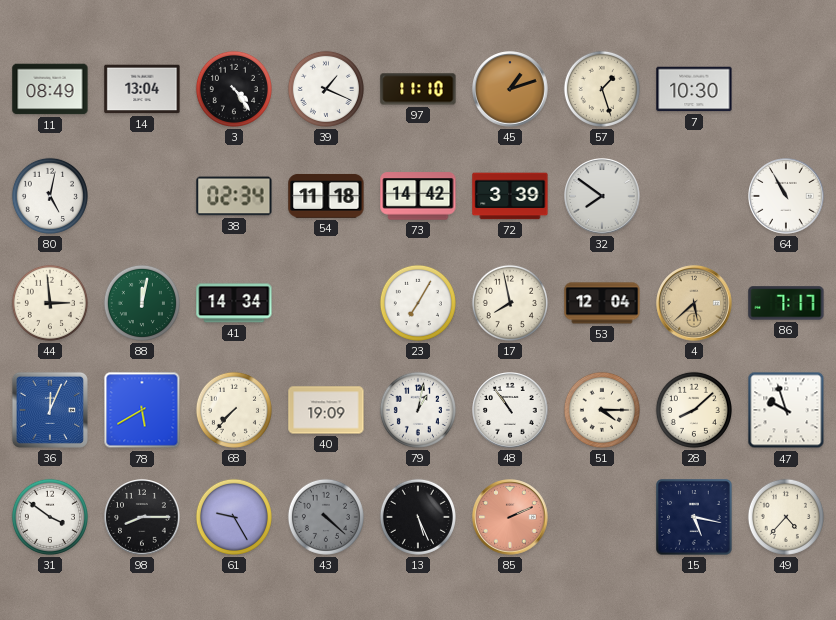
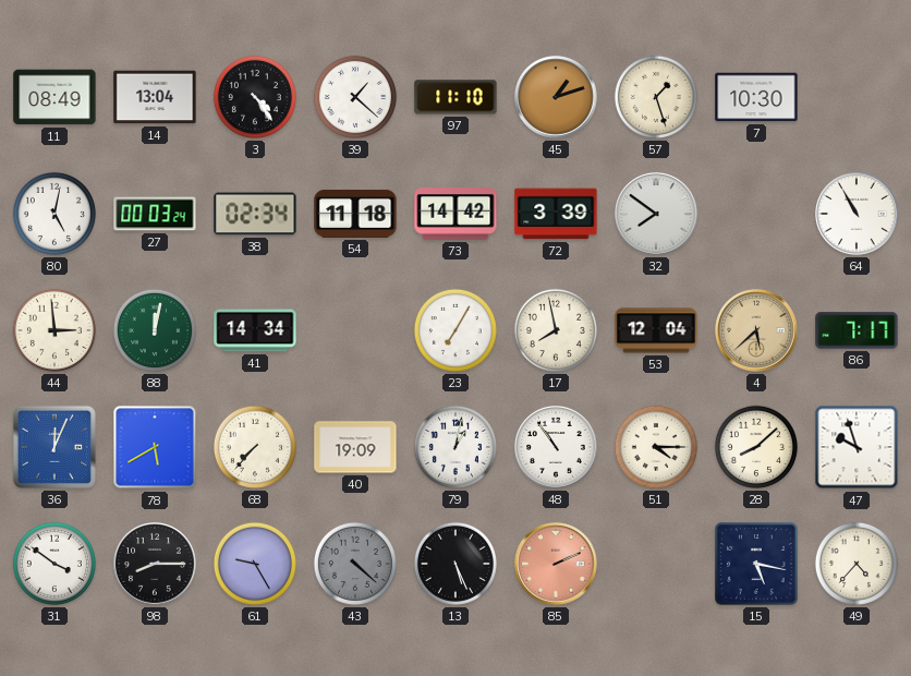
39: 1:19 -> 1:22
27: none -> 00:03
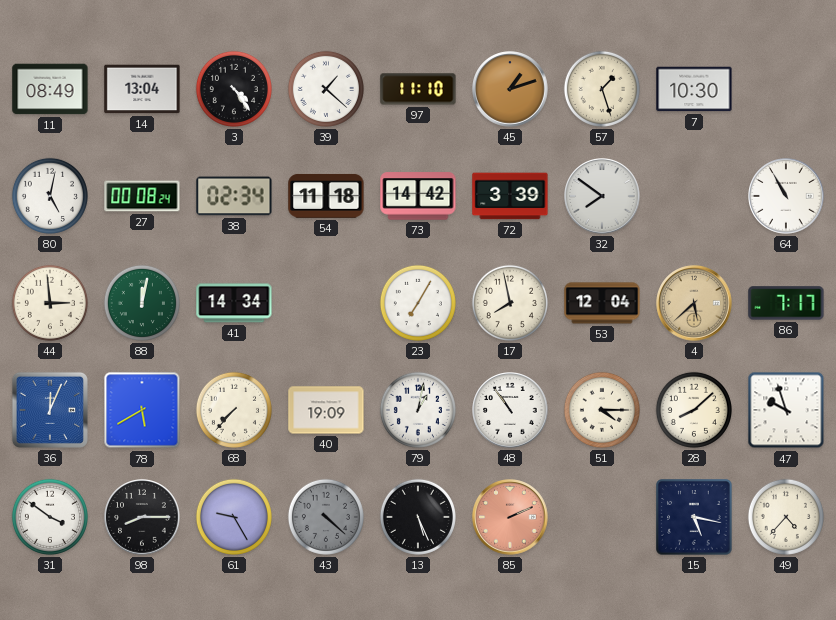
27: 00:03 -> 00:08
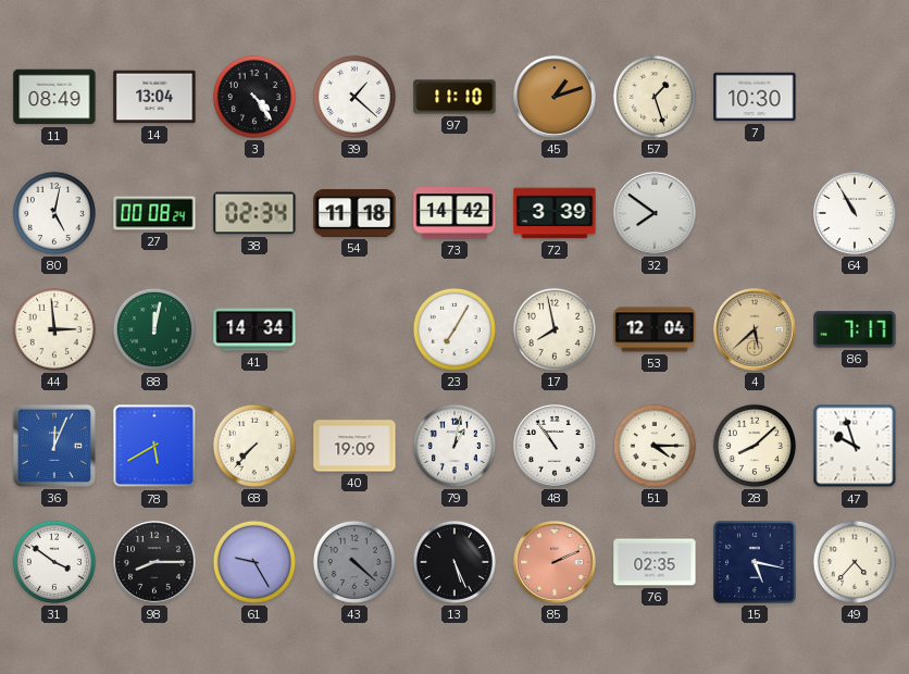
76: none -> 02:35
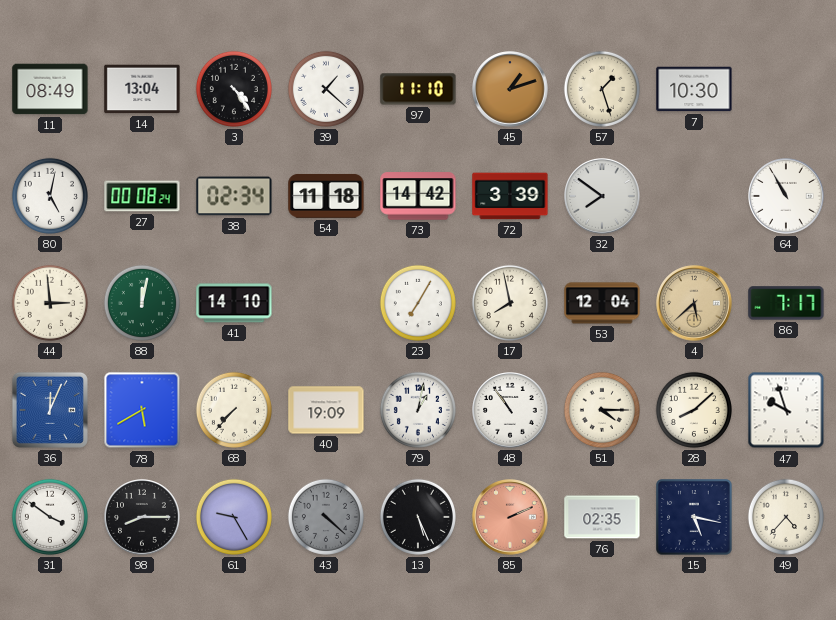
41: 14:34 -> 14:10
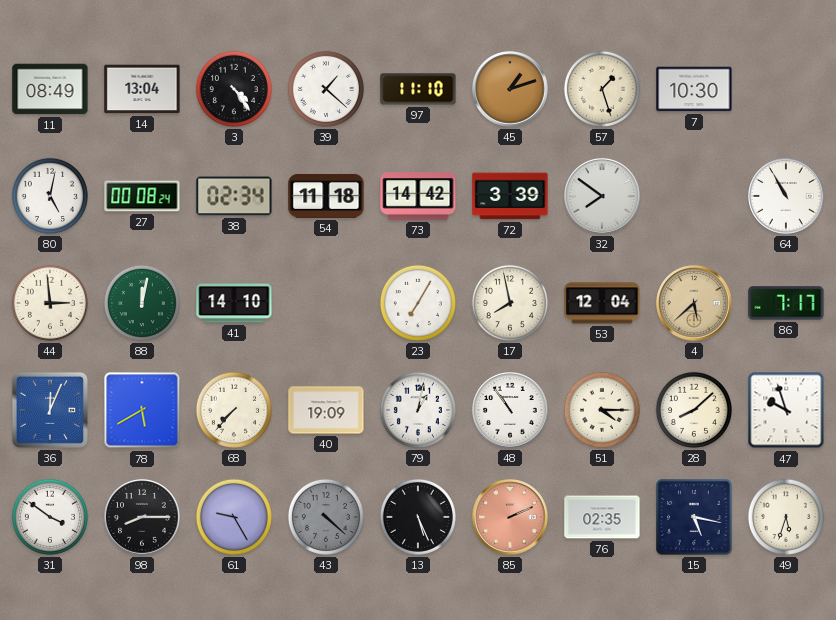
49: 4:37 -> 5:33
